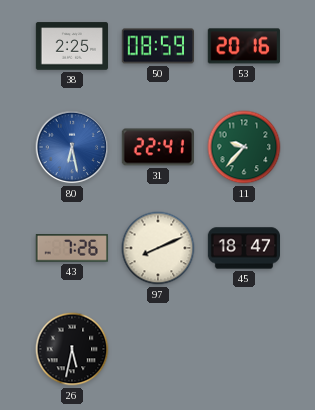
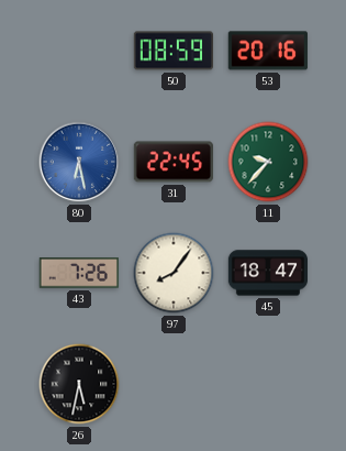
38: 2:25 -> none
31: 22:41 -> 22:45
97: 8:11 -> 8:06
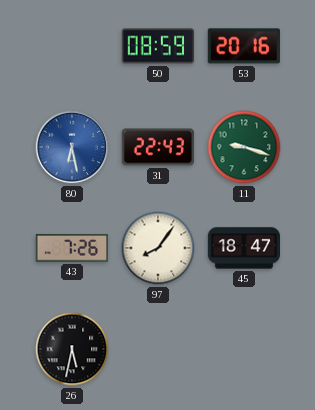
31: 22:45 -> 22:43
11: 9:37 -> 9:18
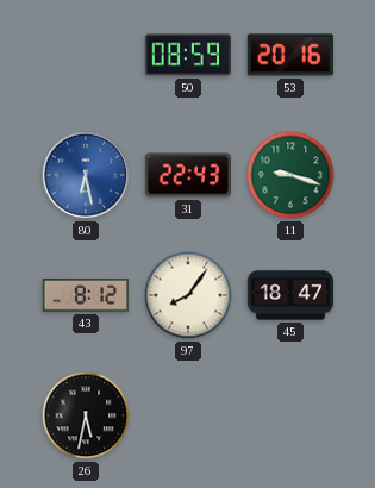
43: 7:26 -> 8:12
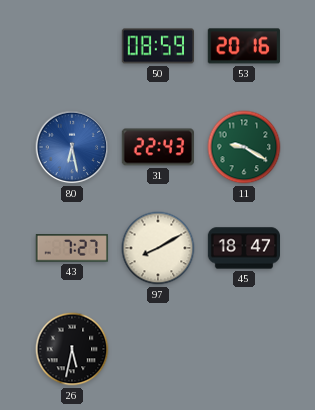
11: 9:18 -> 9:20
43: 8:12 -> 7:27
97: 8:06 -> 8:10
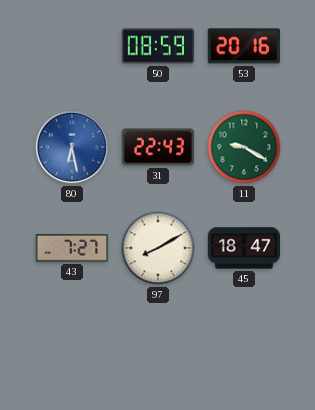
26: 5:32 -> none
